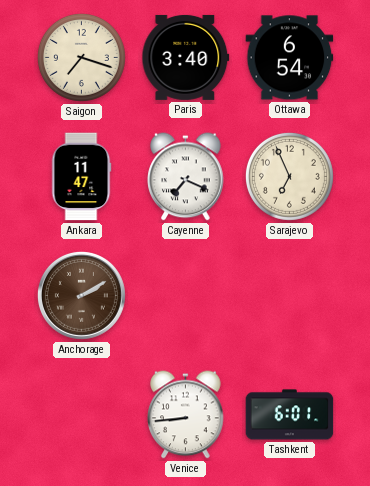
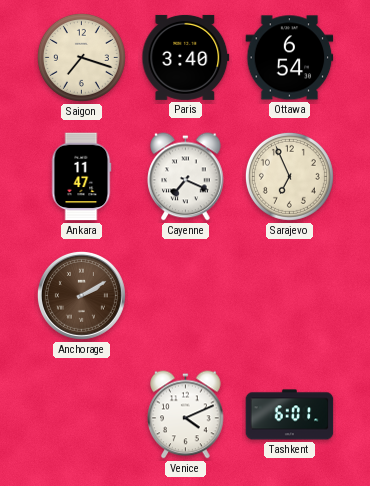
Venice: 8:44 -> 4:11
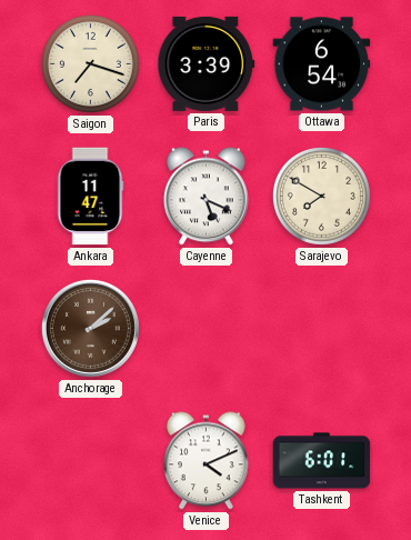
Paris: 3:40 -> 3:39
Cayenne: 7:19 -> 5:19
Sarajevo: 6:56 -> 7:50
Anchorage: 2:10 -> 2:08
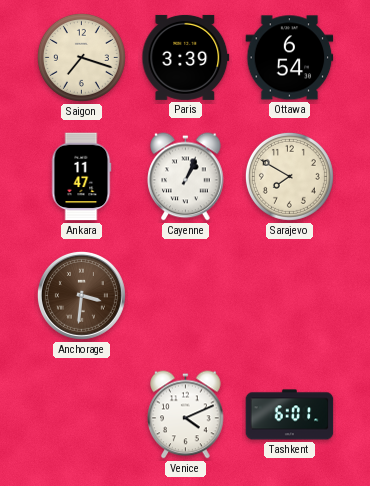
Cayenne: 5:19 -> 1:04
Anchorage: 2:08 -> 3:31
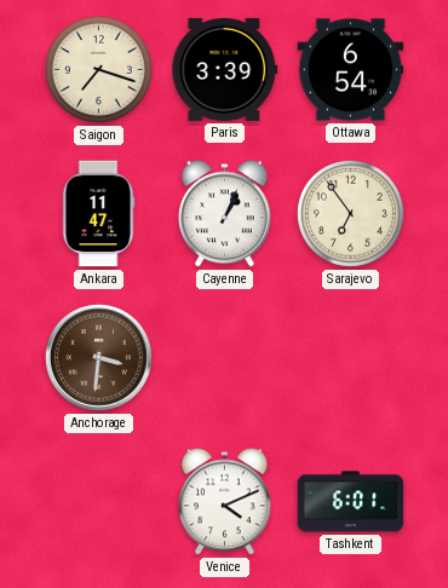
Sarajevo: 7:50 -> 6:54
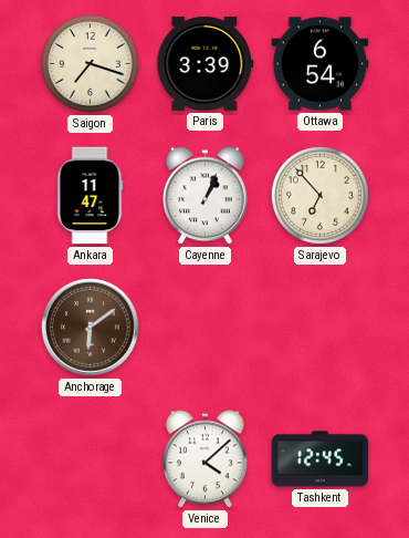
Sarajevo: 6:54 -> 6:53
Anchorage: 3:31 -> 6:09
Venice: 4:11 -> 4:08
Tashkent: 6:01 -> 12:45
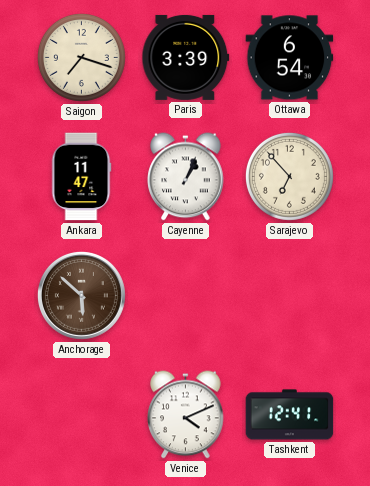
Anchorage: 6:09 -> 5:52
Venice: 4:08 -> 4:11
Tashkent: 12:45 -> 12:41
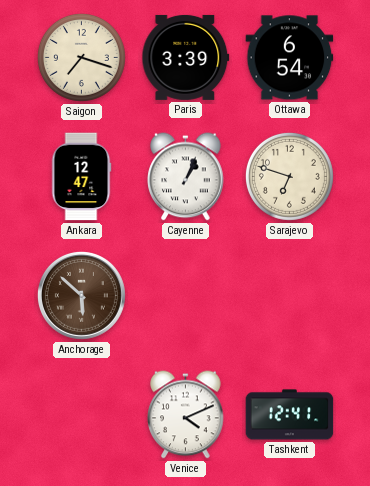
Ankara: 11:47 -> 12:47
Sarajevo: 6:53 -> 6:48
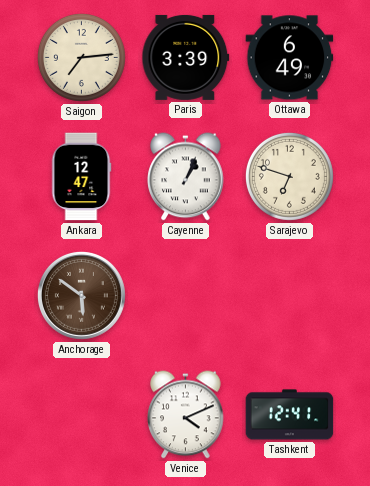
Saigon: 7:18 -> 7:14
Ottawa: 6:54 -> 6:49
Anchorage: 5:52 -> 5:51
